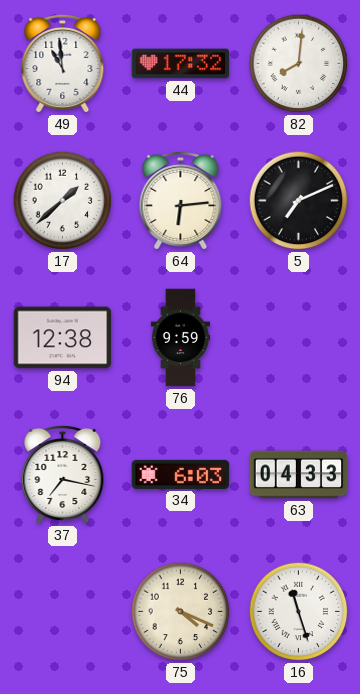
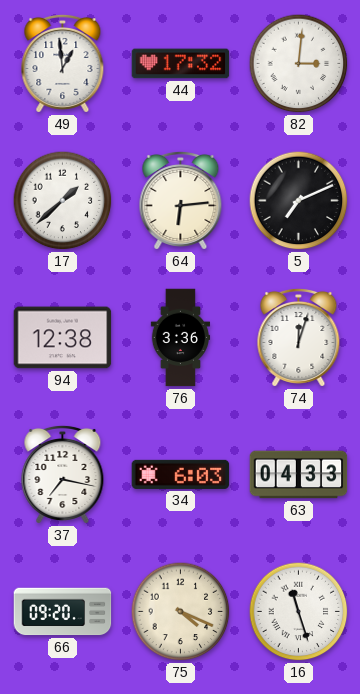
49: 10:59 -> 12:59
82: 8:01 -> 3:01
76: 9:59 -> 3:36
74: none -> 12:03
66: none -> 09:20
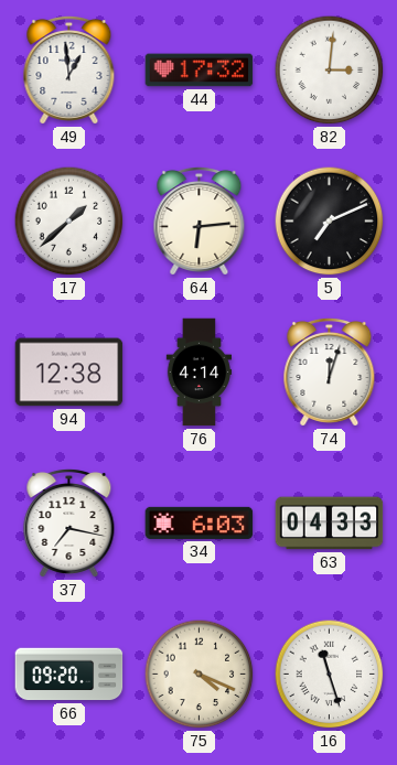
76: 3:36 -> 4:14
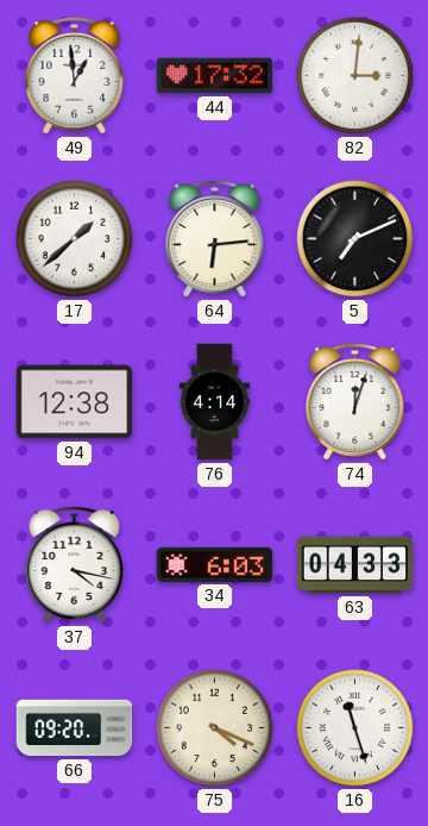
37: 7:17 -> 4:17
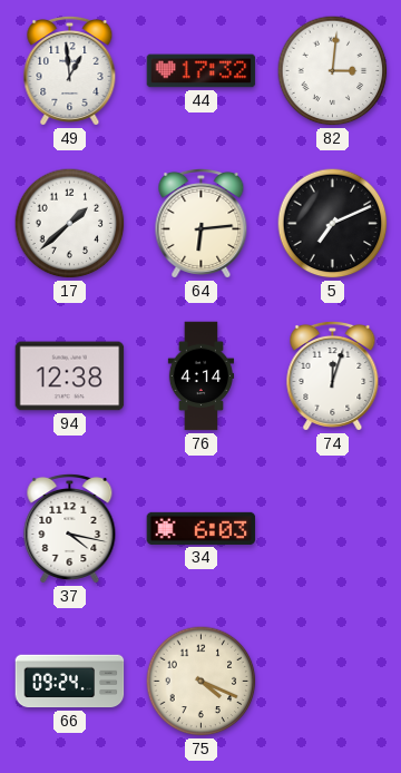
63: 04:33 -> none
66: 09:20 -> 09:24
16: 11:27 -> none
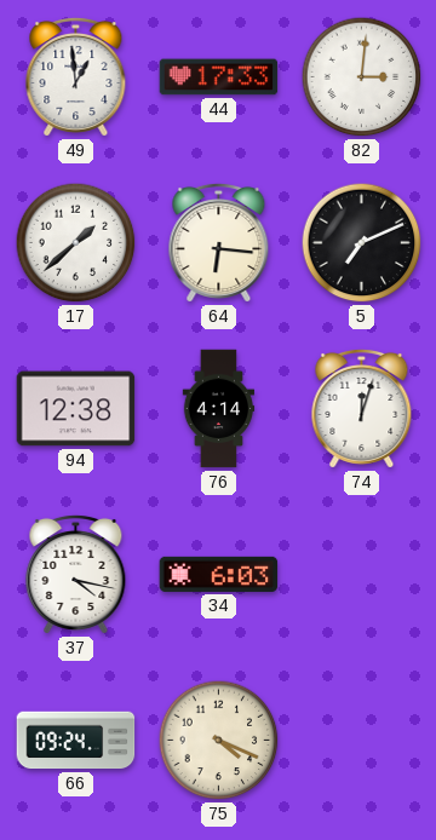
44: 17:32 -> 17:33
64: 6:14 -> 6:16
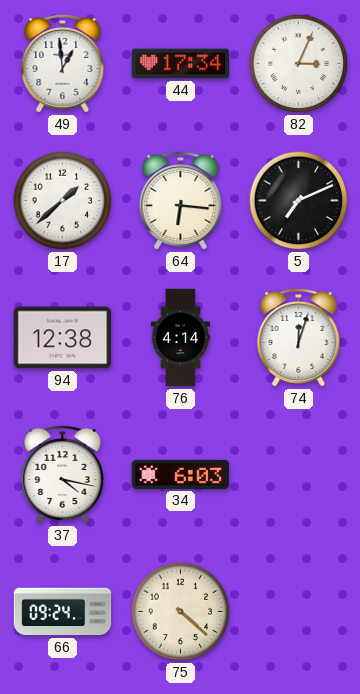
44: 17:33 -> 17:34
82: 3:01 -> 3:04
75: 4:19 -> 4:22
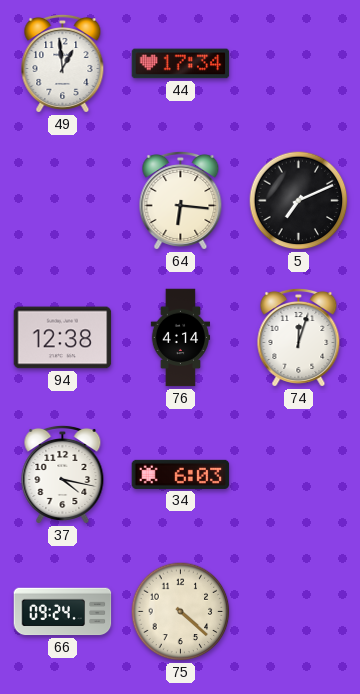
82: 3:04 -> none
17: 1:38 -> none
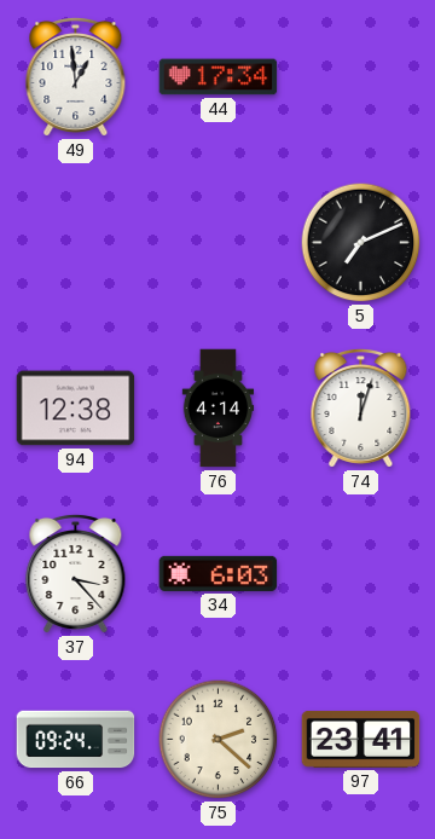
64: 6:16 -> none
37: 4:17 -> 3:23
75: 4:22 -> 2:22
97: none -> 23:41
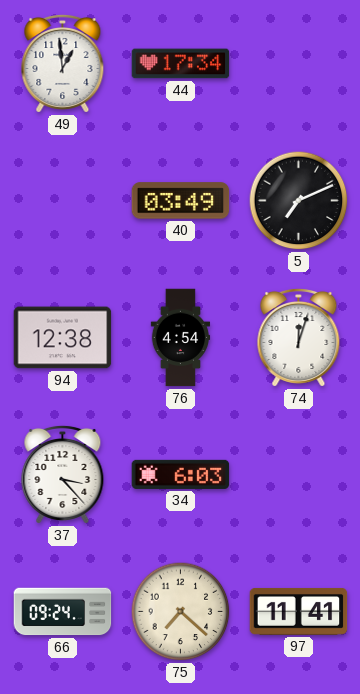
40: none -> 03:49
76: 4:14 -> 4:54
75: 2:22 -> 7:22
97: 23:41 -> 11:41
